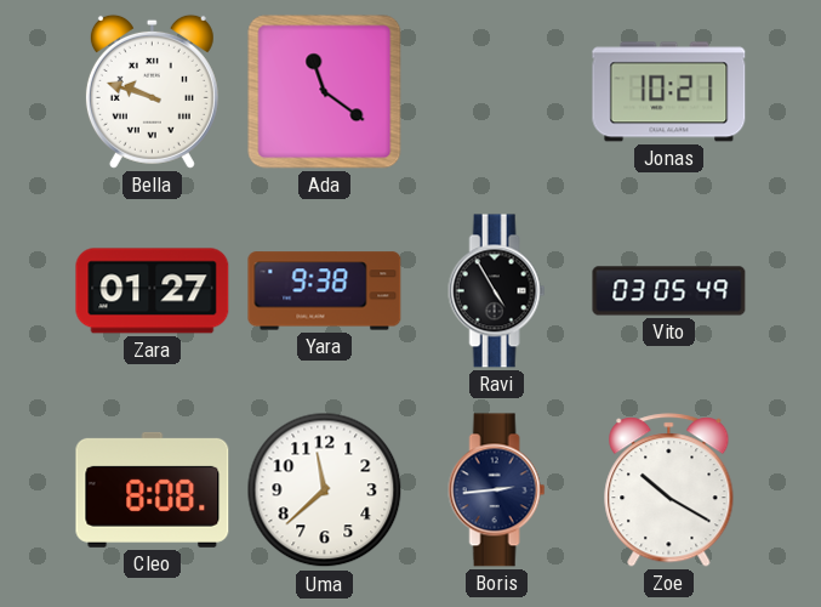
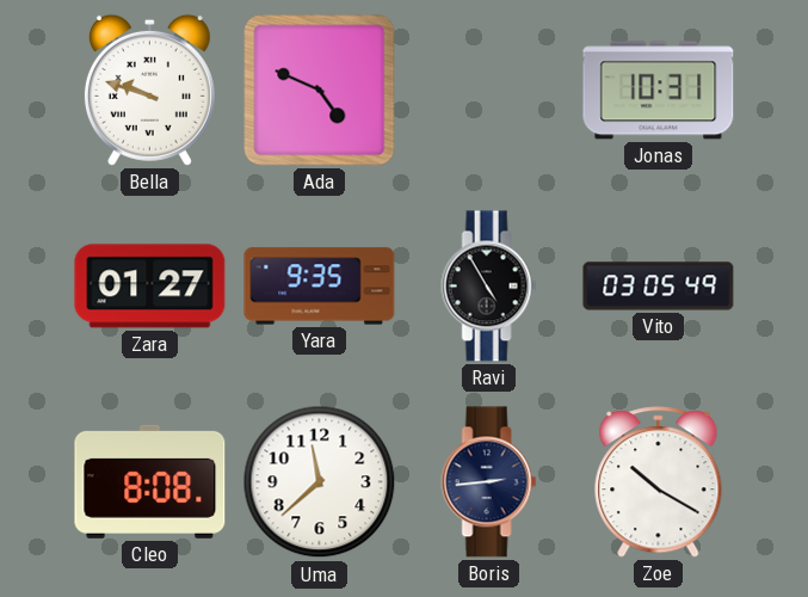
Ada: 11:21 -> 4:49
Jonas: 10:21 -> 10:31
Yara: 9:38 -> 9:35
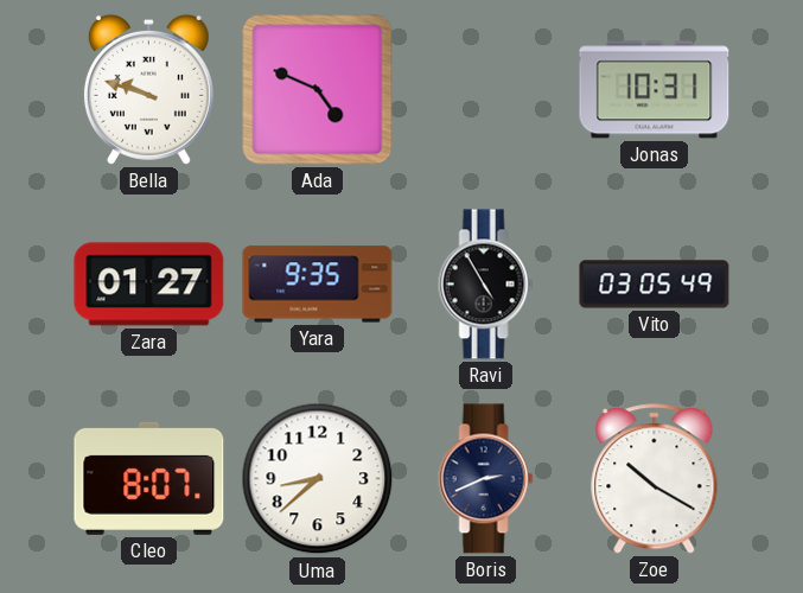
Cleo: 8:08 -> 8:07
Uma: 11:38 -> 8:38
Boris: 2:44 -> 2:41
